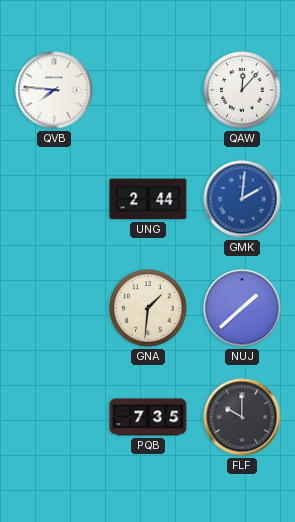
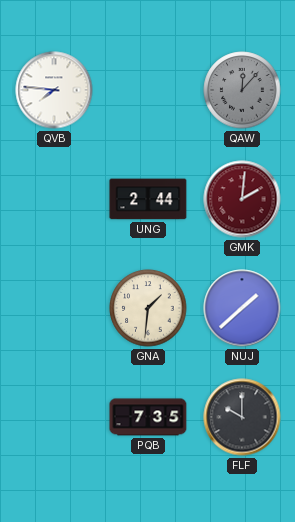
QAW dial: white -> grey
GMK dial: blue -> burgundy
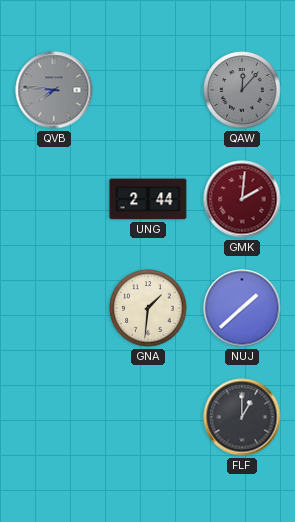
QVB dial: white -> grey
PQB: 7:35 -> none
FLF: 10:00 -> 1:00
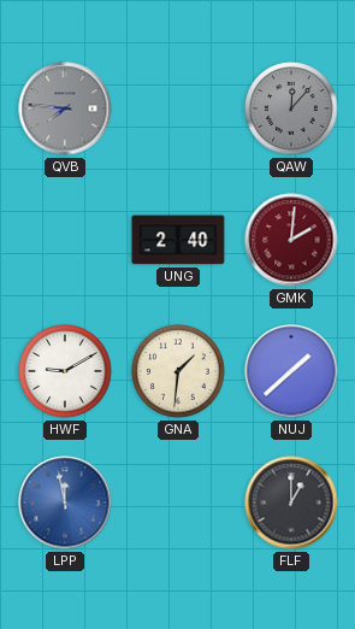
UNG: 2:44 -> 2:40
HWF: none -> 9:10
LPP: none -> 11:58
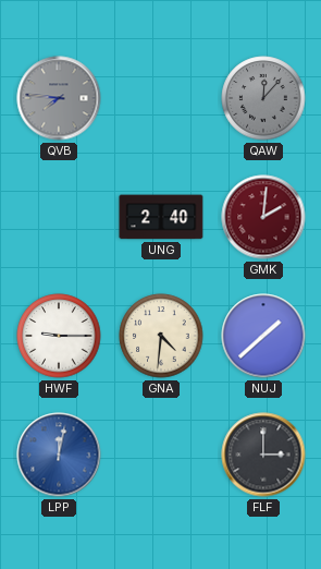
HWF: 9:10 -> 9:15
GNA: 1:31 -> 4:31
LPP: 11:58 -> 12:02
FLF: 1:00 -> 3:00
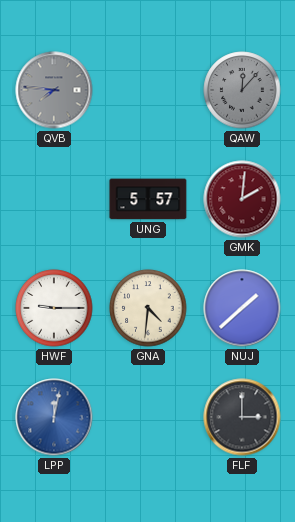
UNG: 2:40 -> 5:57
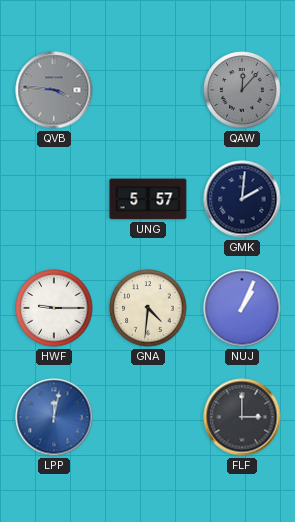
QVB: 7:46 -> 3:46
GMK dial: burgundy -> navy
NUJ: 1:38 -> 1:04
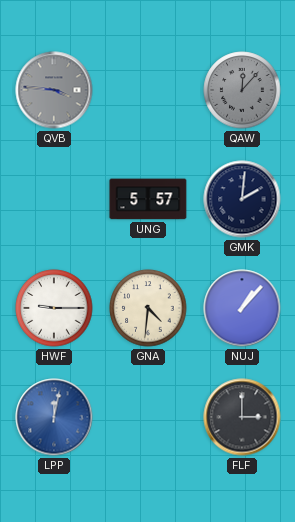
NUJ: 1:04 -> 1:07
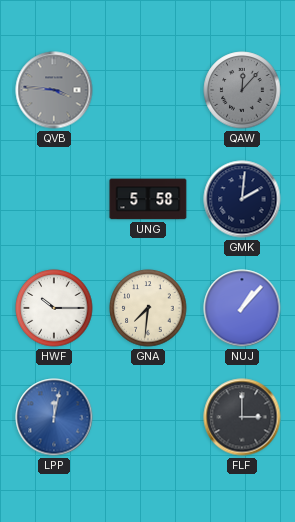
UNG: 5:57 -> 5:58
HWF: 9:15 -> 10:15
GNA: 4:31 -> 7:31
